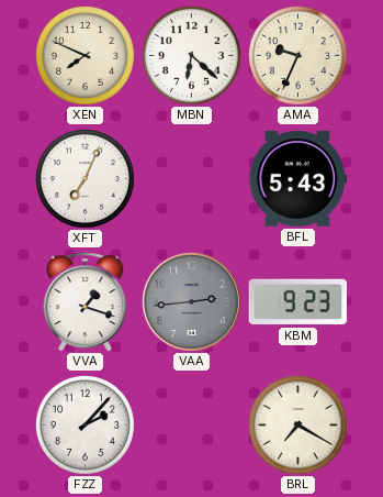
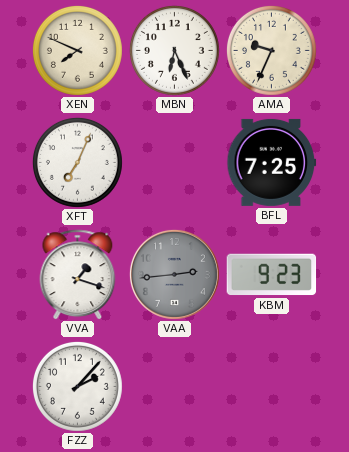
MBN: 6:22 -> 6:26
BFL: 5:43 -> 7:25
BRL: 7:20 -> none
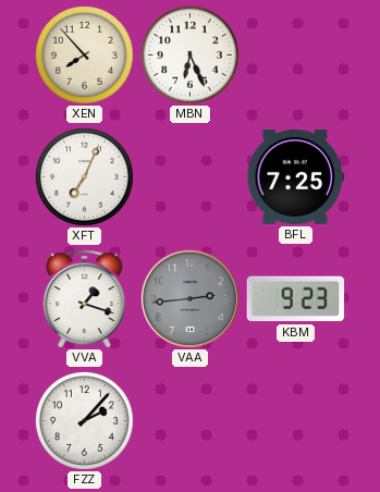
XEN: 7:49 -> 7:53
AMA: 9:34 -> none
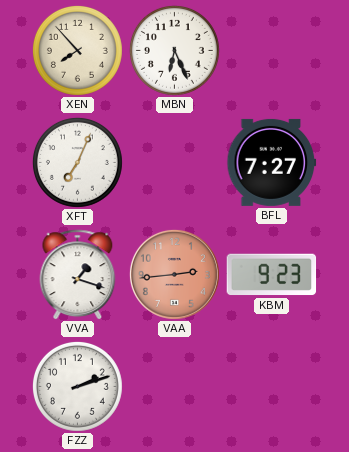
BFL: 7:25 -> 7:27
VAA dial: grey -> salmon
FZZ: 2:07 -> 2:12
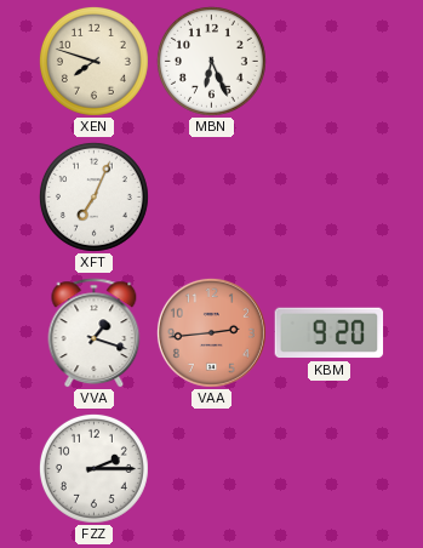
XEN: 7:53 -> 7:48
BFL: 7:27 -> none
KBM: 9:23 -> 9:20
FZZ: 2:12 -> 2:15
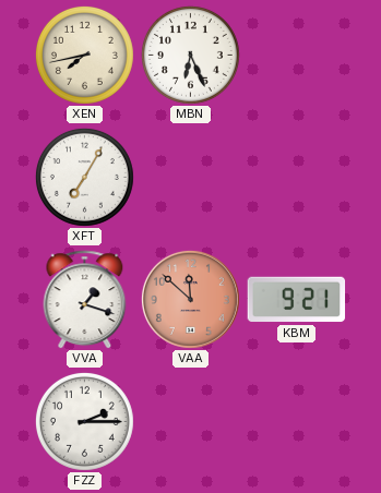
XEN: 7:48 -> 7:43
XFT: 7:04 -> 7:05
VAA: 2:44 -> 11:52
KBM: 9:20 -> 9:21
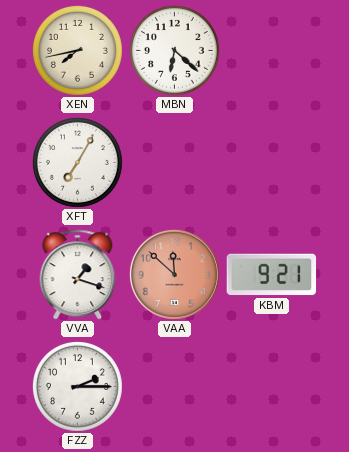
MBN: 6:26 -> 6:22
